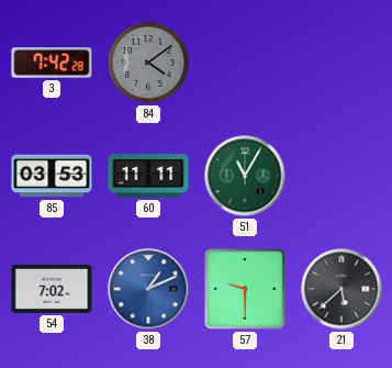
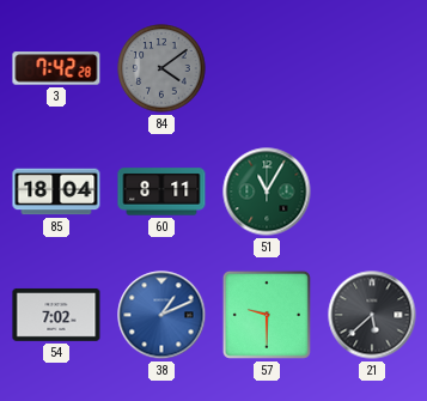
85: 03:53 -> 18:04
60: 11:11 -> 8:11
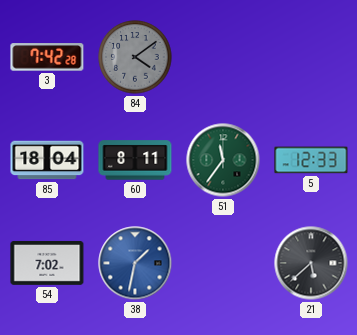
51: 11:05 -> 11:36
5: none -> 12:33
38: 1:11 -> 1:32
57: 9:30 -> none
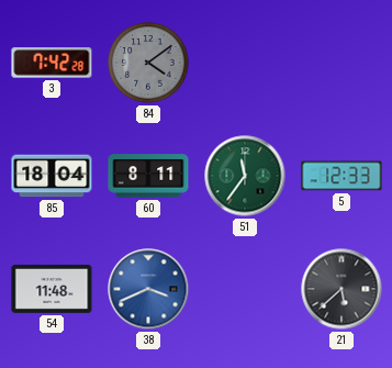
54: 7:02 -> 11:48
38: 1:32 -> 3:41
